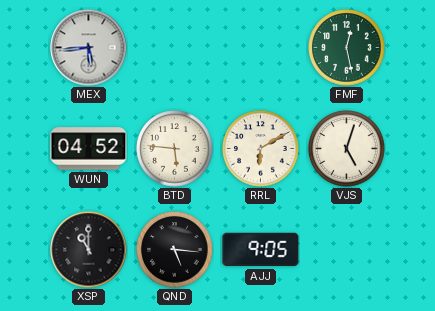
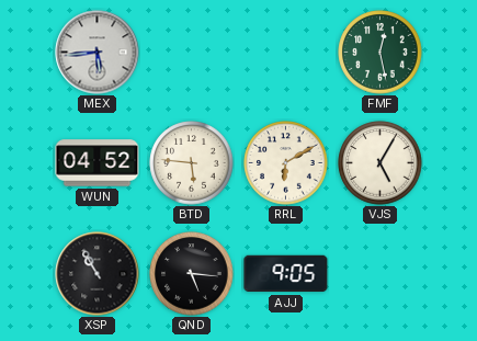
VJS: 5:03 -> 5:05
XSP: 11:00 -> 10:55
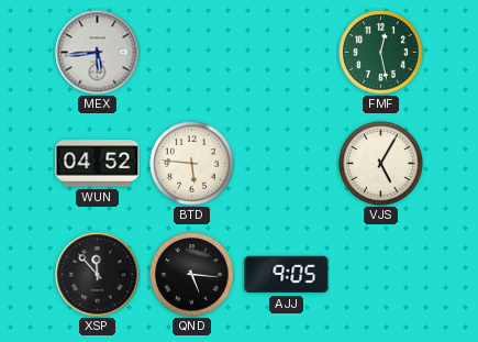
RRL: 6:10 -> none
XSP: 10:55 -> 11:53
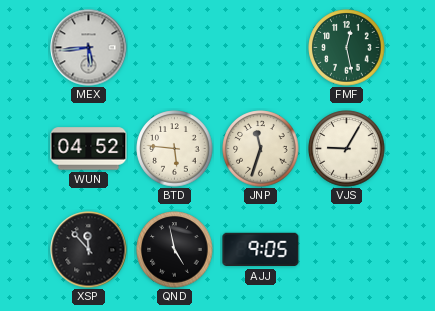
JNP: none -> 11:33
VJS: 5:05 -> 9:05
QND: 5:16 -> 4:58
